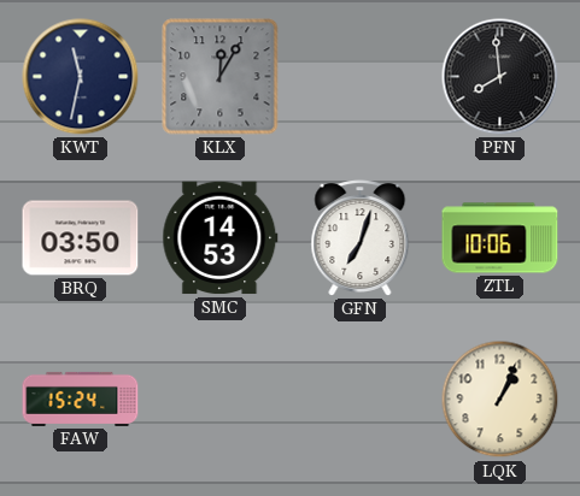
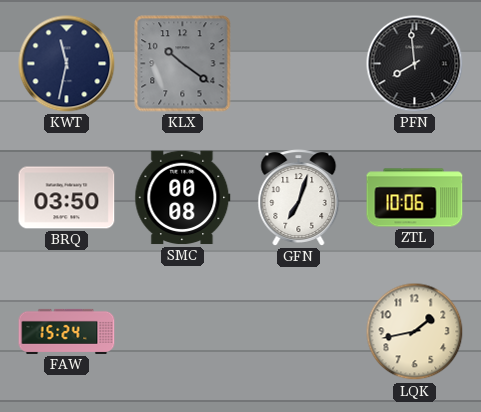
KLX: 12:05 -> 10:21
SMC: 14:53 -> 00:08
LQK: 1:04 -> 1:43
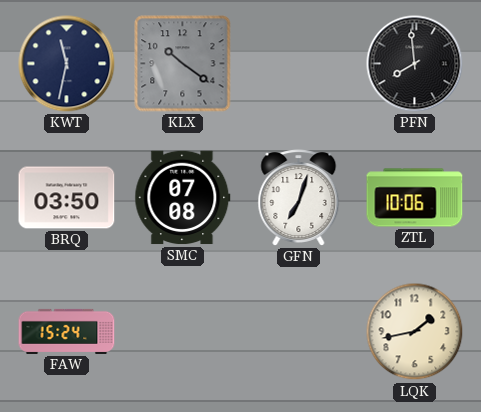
SMC: 00:08 -> 07:08
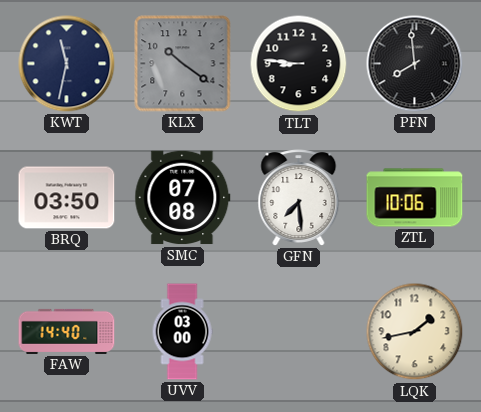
TLT: none -> 8:46
GFN: 7:03 -> 7:29
FAW: 15:24 -> 14:40
UVV: none -> 03:00
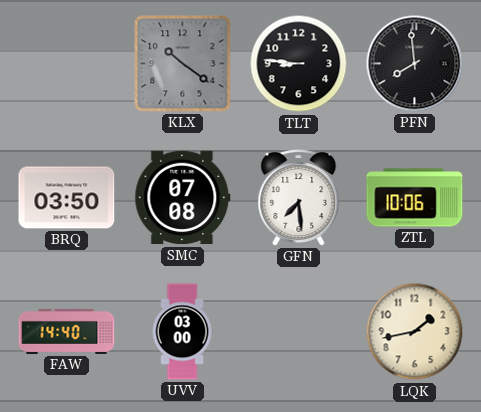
KWT: 11:32 -> none
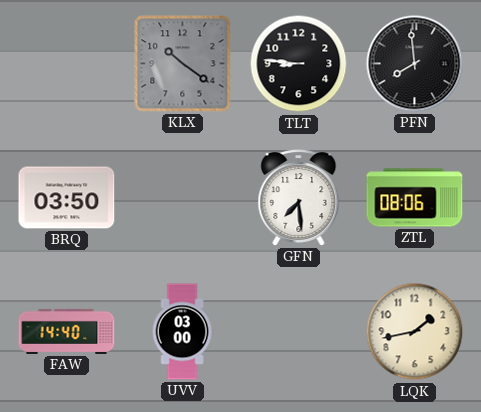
SMC: 07:08 -> none
ZTL: 10:06 -> 08:06
